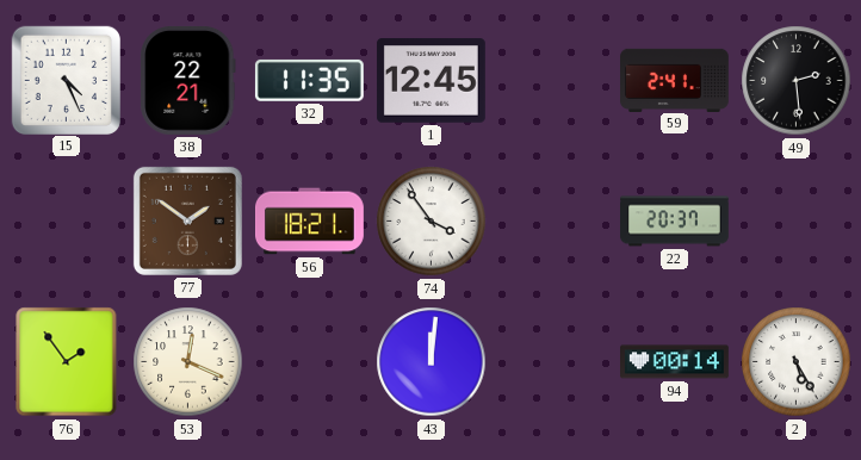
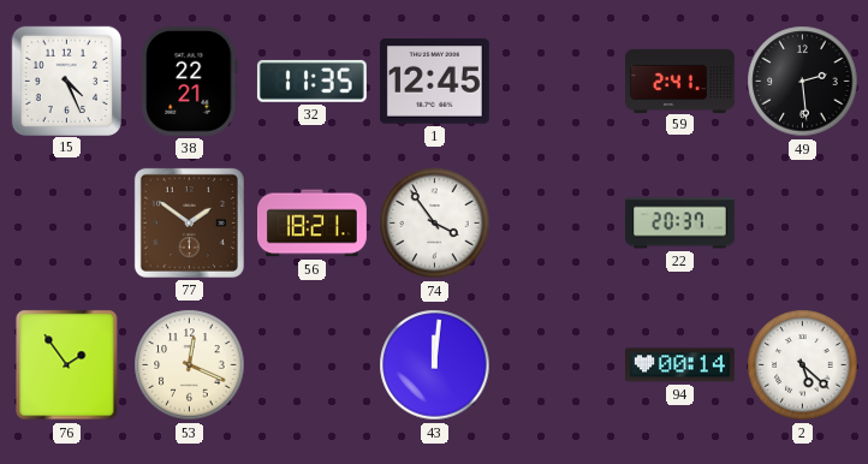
2: 5:25 -> 5:22
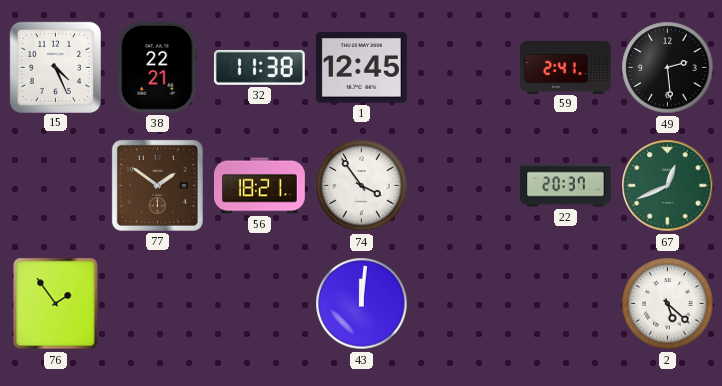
32: 11:35 -> 11:38
67: none -> 12:41
53: 12:19 -> none
94: 00:14 -> none
